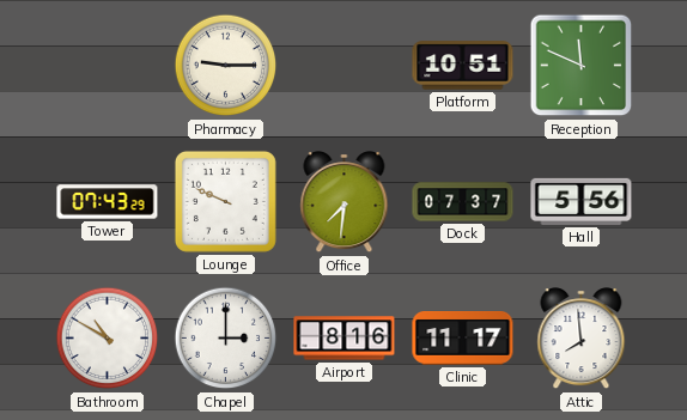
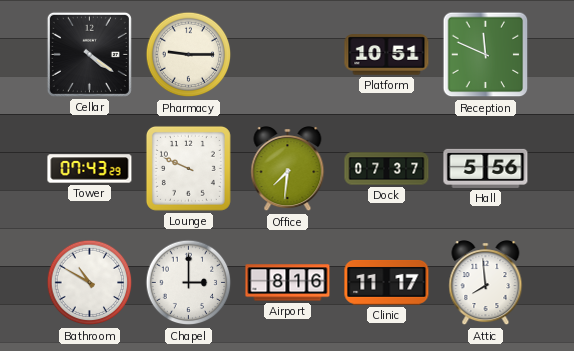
Cellar: none -> 4:21
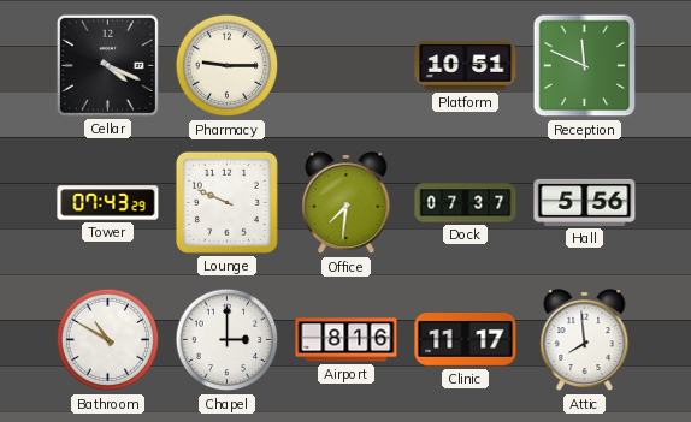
Cellar: 4:21 -> 4:19
